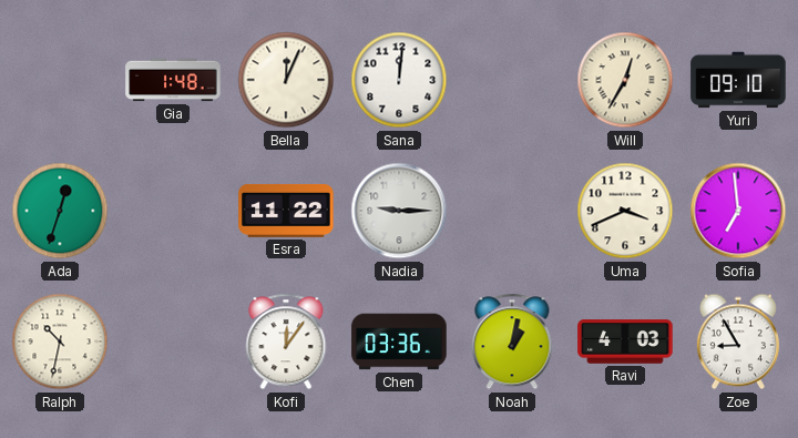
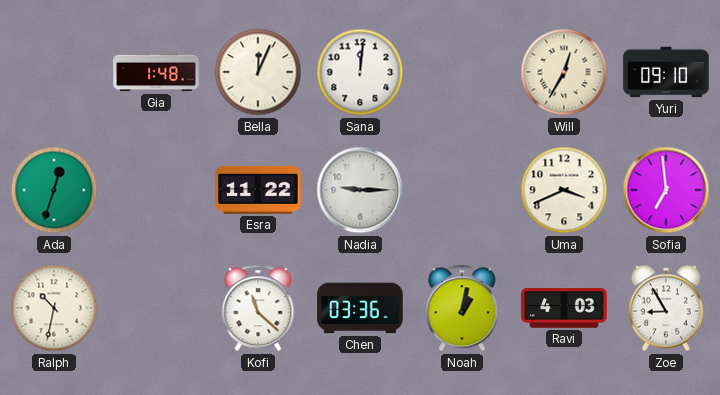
Kofi: 12:06 -> 11:22
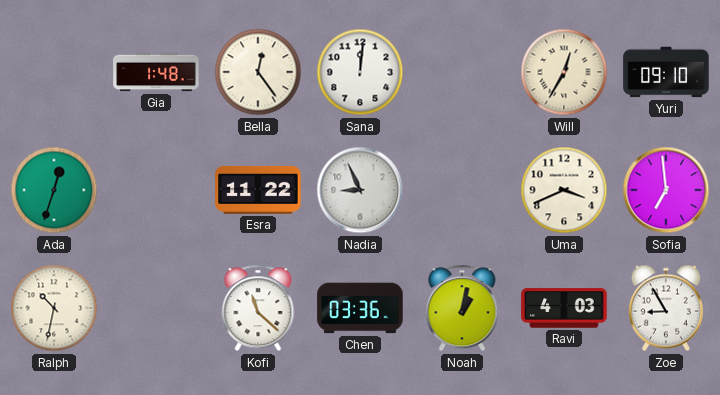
Bella: 12:04 -> 12:24
Nadia: 9:15 -> 8:56
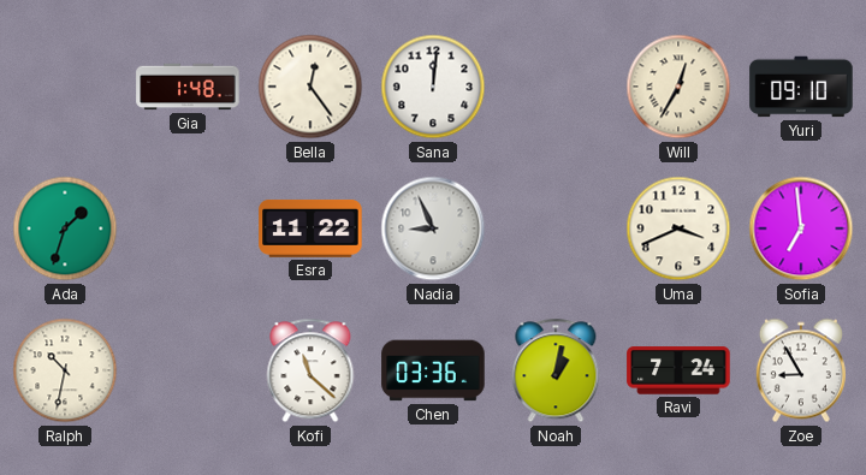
Ada: 12:33 -> 1:33
Ravi: 4:03 -> 7:24
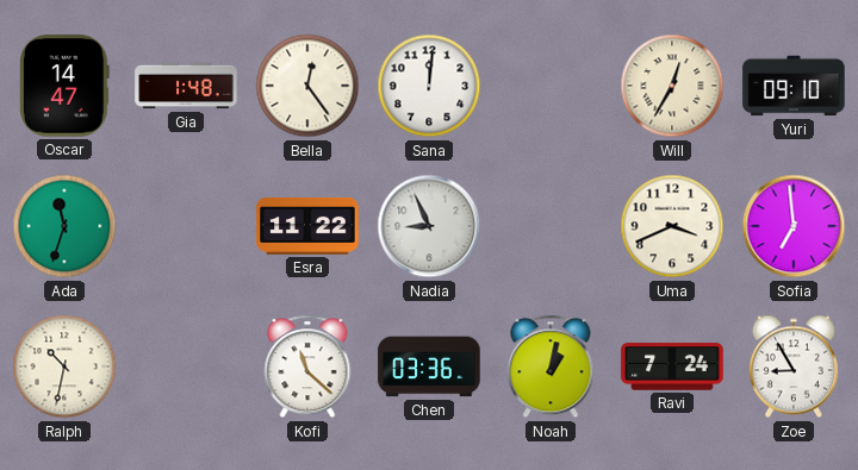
Oscar: none -> 14:47
Ada: 1:33 -> 11:33
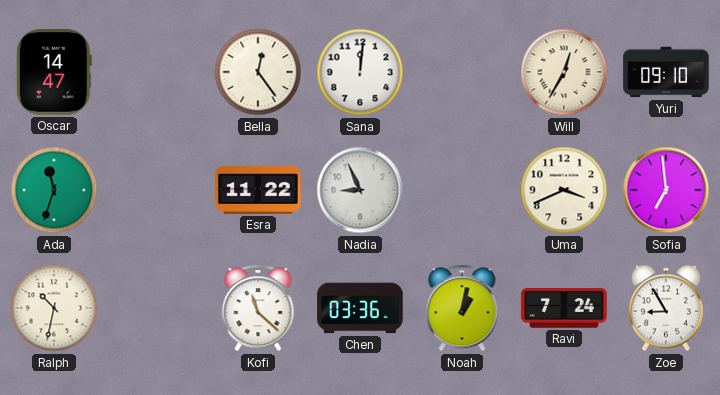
Gia: 1:48 -> none
